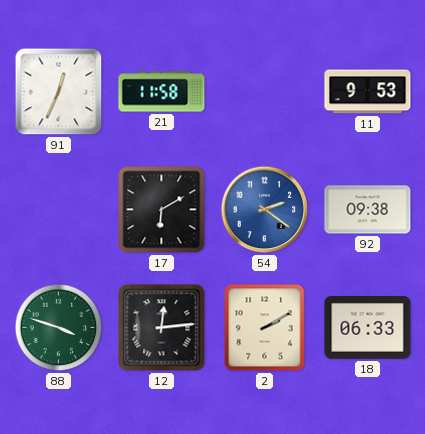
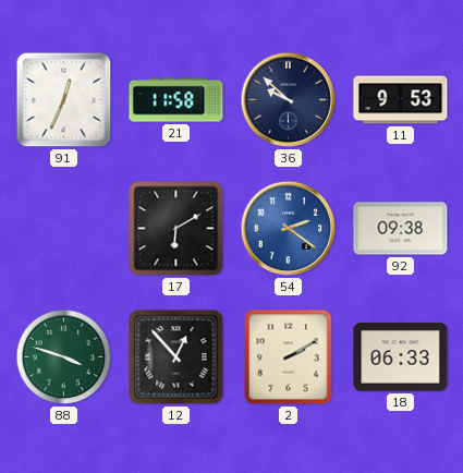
36: none -> 9:52
12: 12:14 -> 12:53
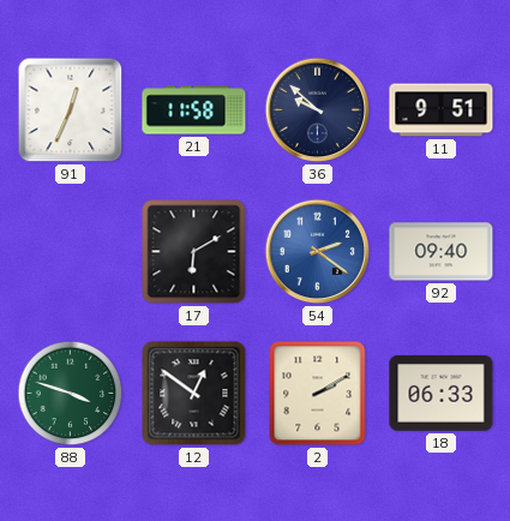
11: 9:53 -> 9:51
92: 09:38 -> 09:40
12: 12:53 -> 12:51
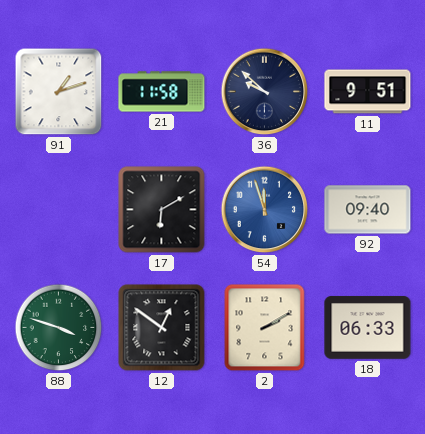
91: 12:34 -> 1:12
54: 2:21 -> 11:57
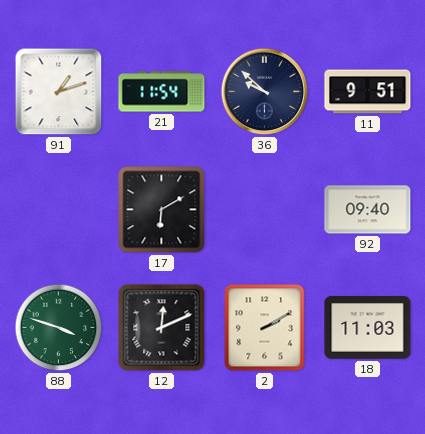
21: 11:58 -> 11:54
54: 11:57 -> none
12: 12:51 -> 12:11
18: 06:33 -> 11:03
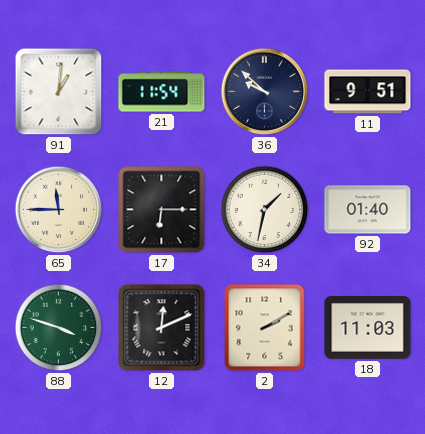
91: 1:12 -> 1:01
65: none -> 11:45
17: 6:10 -> 6:15
34: none -> 1:32
92: 09:40 -> 01:40
